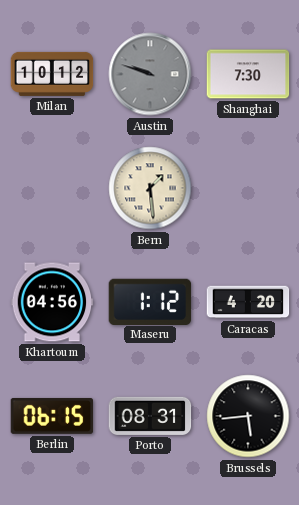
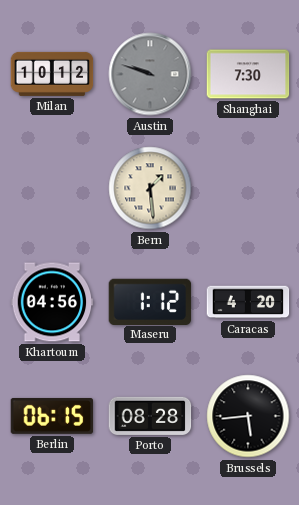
Porto: 08:31 -> 08:28
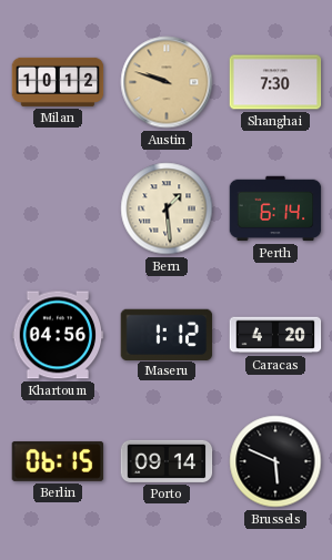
Austin dial: grey -> champagne
Perth: none -> 6:14
Porto: 08:28 -> 09:14
Brussels: 5:44 -> 5:49
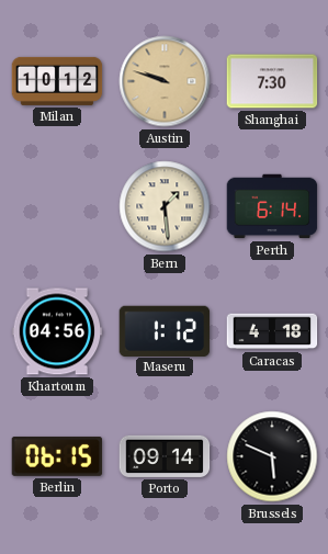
Caracas: 4:20 -> 4:18
